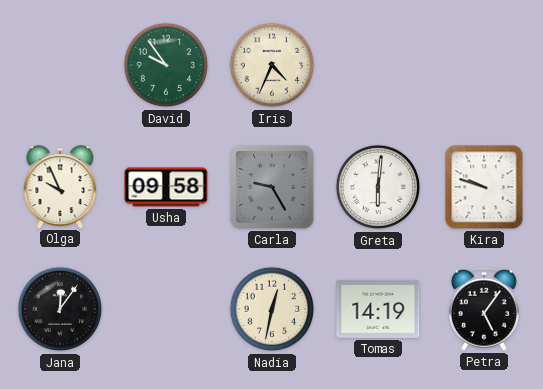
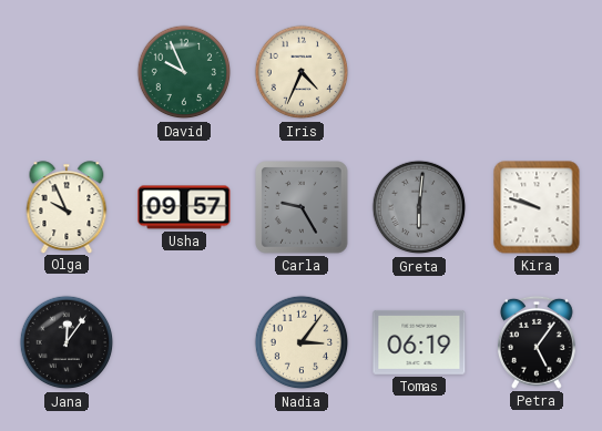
David: 9:54 -> 9:56
Usha: 09:58 -> 09:57
Greta dial: white -> grey
Nadia: 12:32 -> 3:06
Tomas: 14:19 -> 06:19
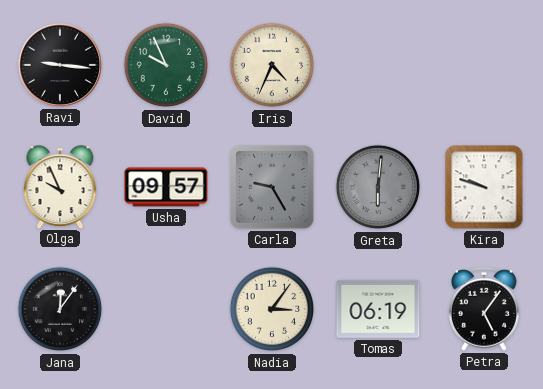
Ravi: none -> 9:16
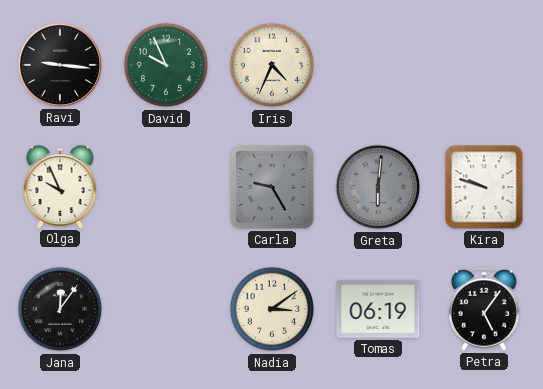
Usha: 09:57 -> none
Nadia: 3:06 -> 3:09
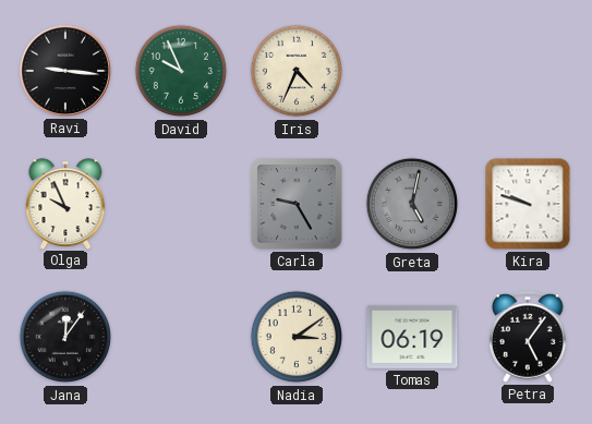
Greta: 6:01 -> 5:02
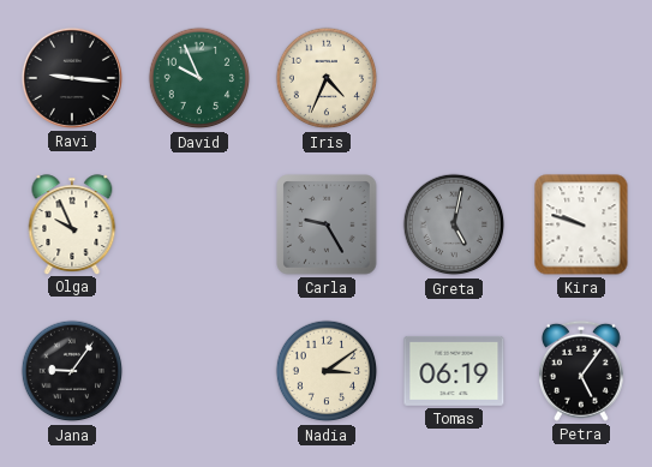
Jana: 12:06 -> 9:06
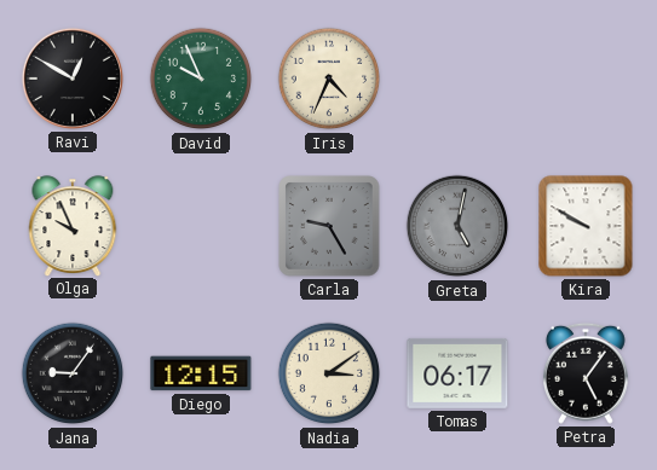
Ravi: 9:16 -> 12:50
Kira: 9:48 -> 9:50
Diego: none -> 12:15
Tomas: 06:19 -> 06:17
